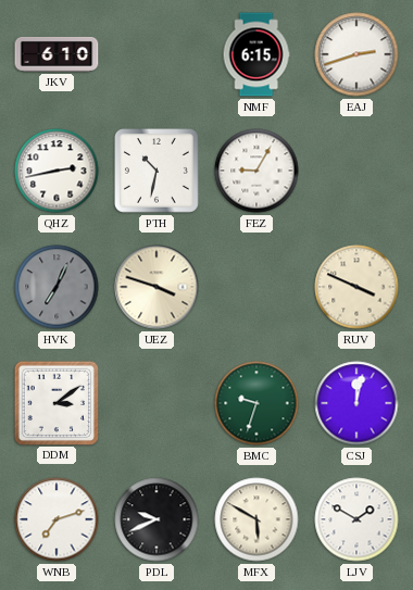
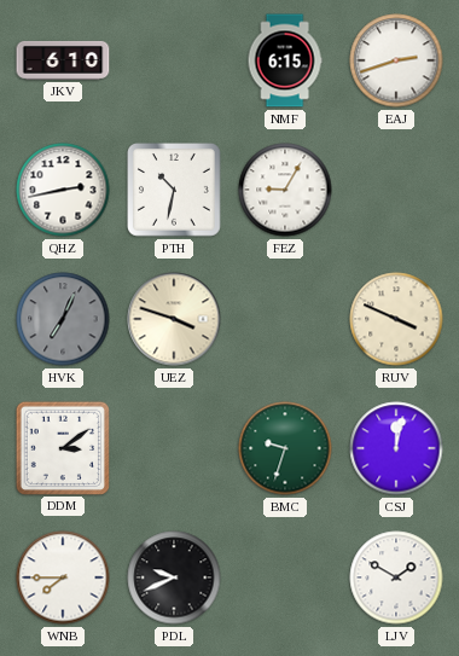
WNB: 7:12 -> 7:45
MFX: 5:50 -> none
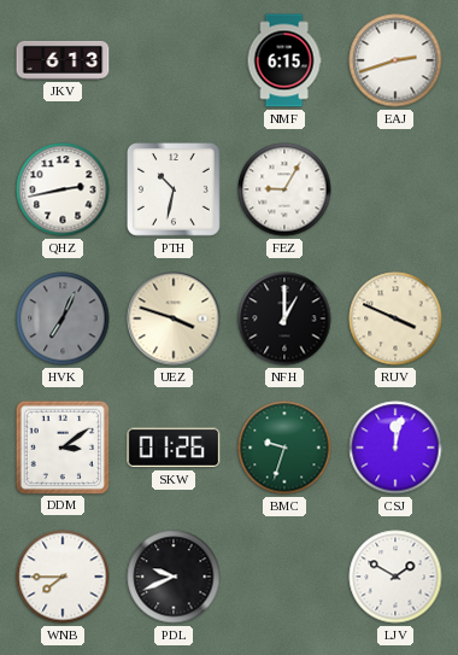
JKV: 6:10 -> 6:13
NFH: none -> 1:00
SKW: none -> 01:26
